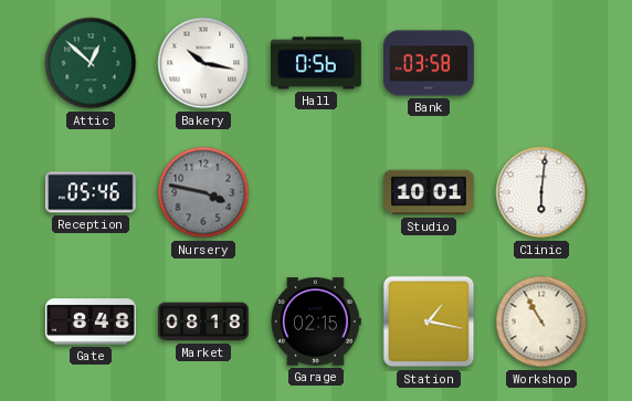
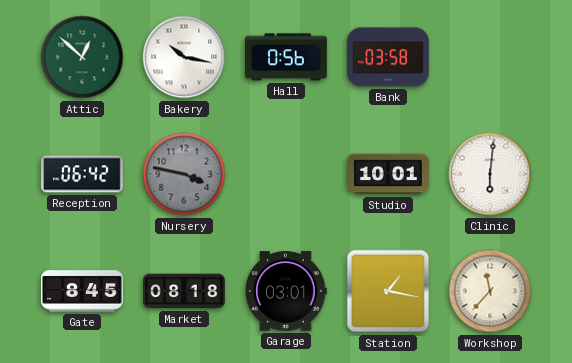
Reception: 05:46 -> 06:42
Gate: 8:48 -> 8:45
Garage: 02:15 -> 03:01
Workshop: 10:55 -> 11:37
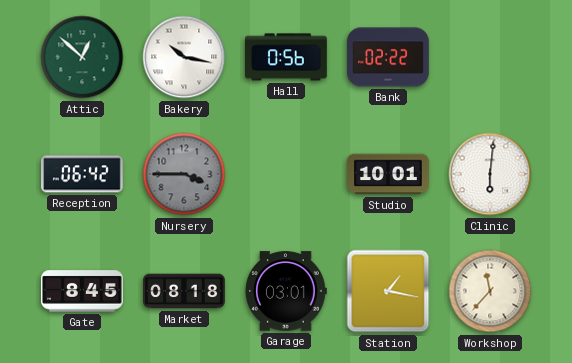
Bank: 03:58 -> 02:22
Nursery: 3:47 -> 3:45
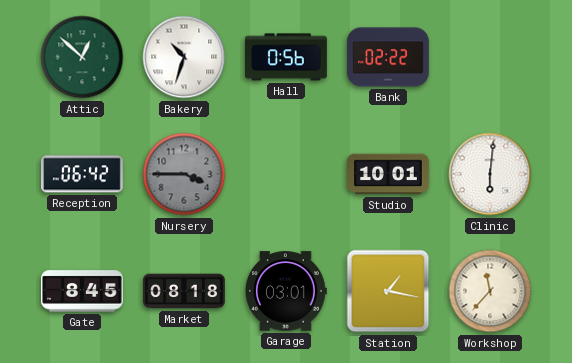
Bakery: 10:17 -> 10:33
